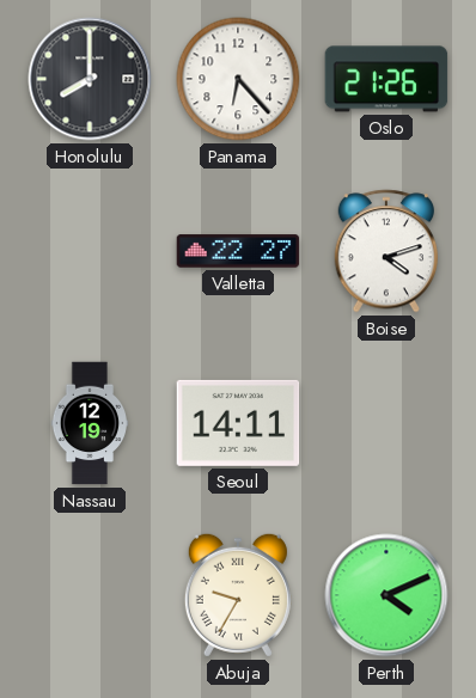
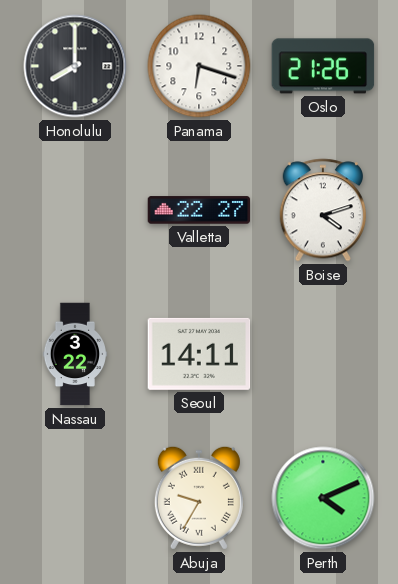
Panama: 6:23 -> 6:18
Nassau: 12:19 -> 3:22
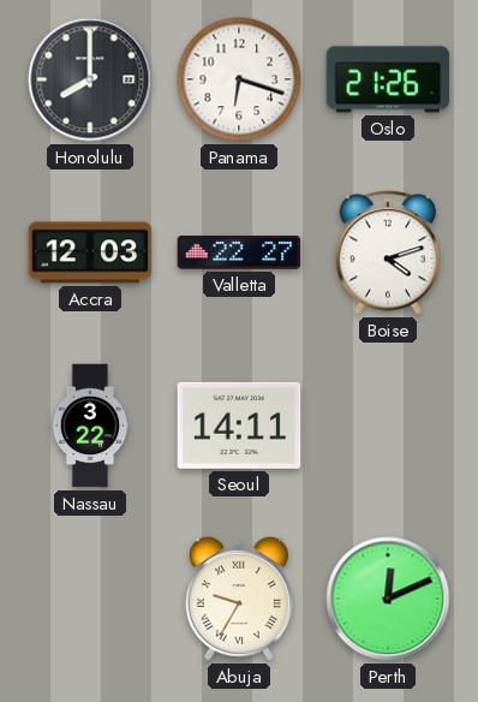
Accra: none -> 12:03
Perth: 4:11 -> 12:11
